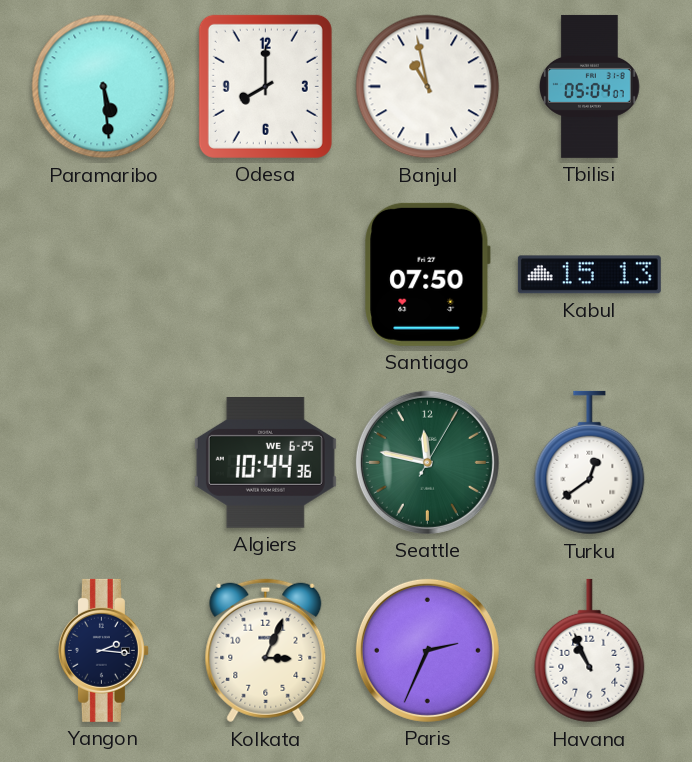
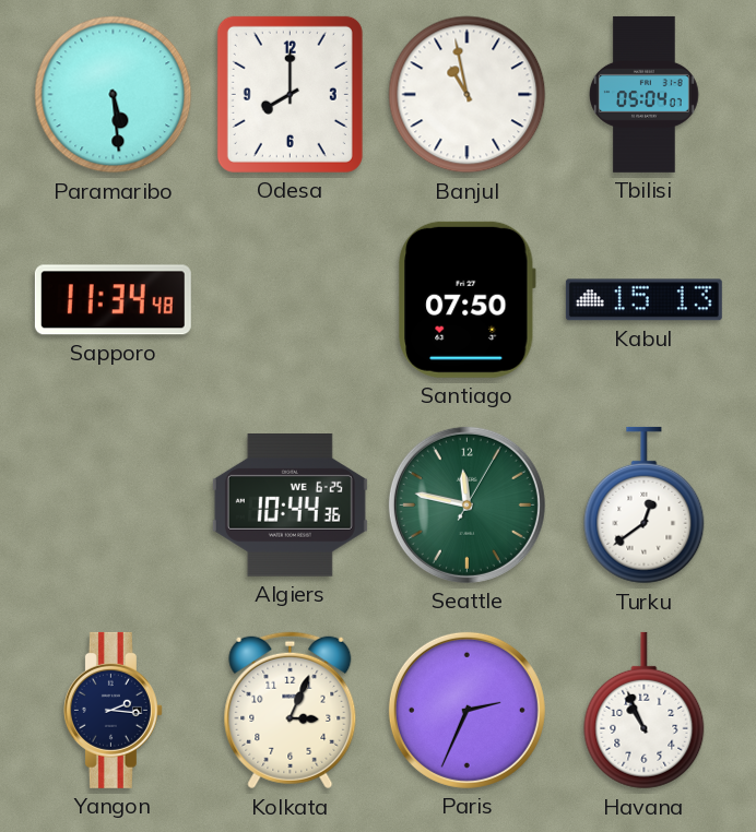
Sapporo: none -> 11:34
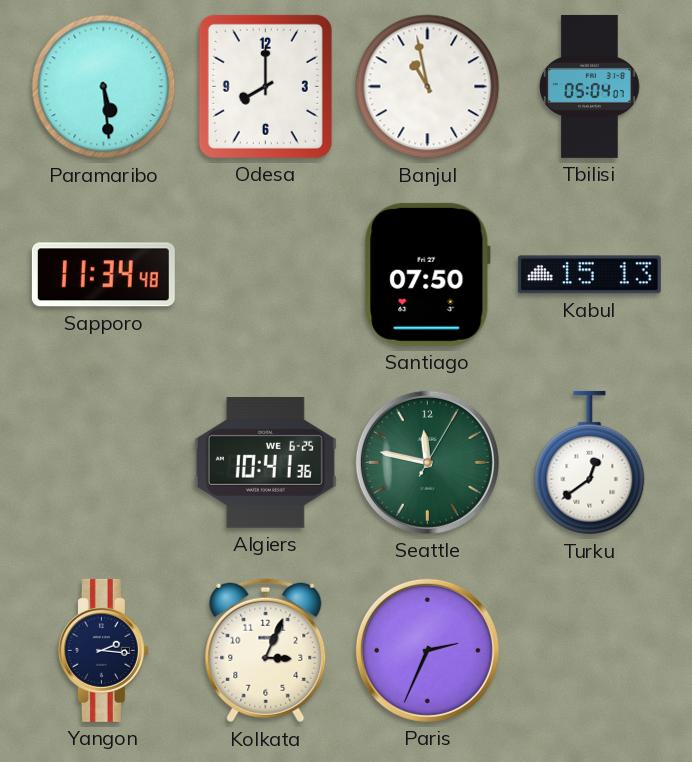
Algiers: 10:44 -> 10:41
Havana: 10:56 -> none
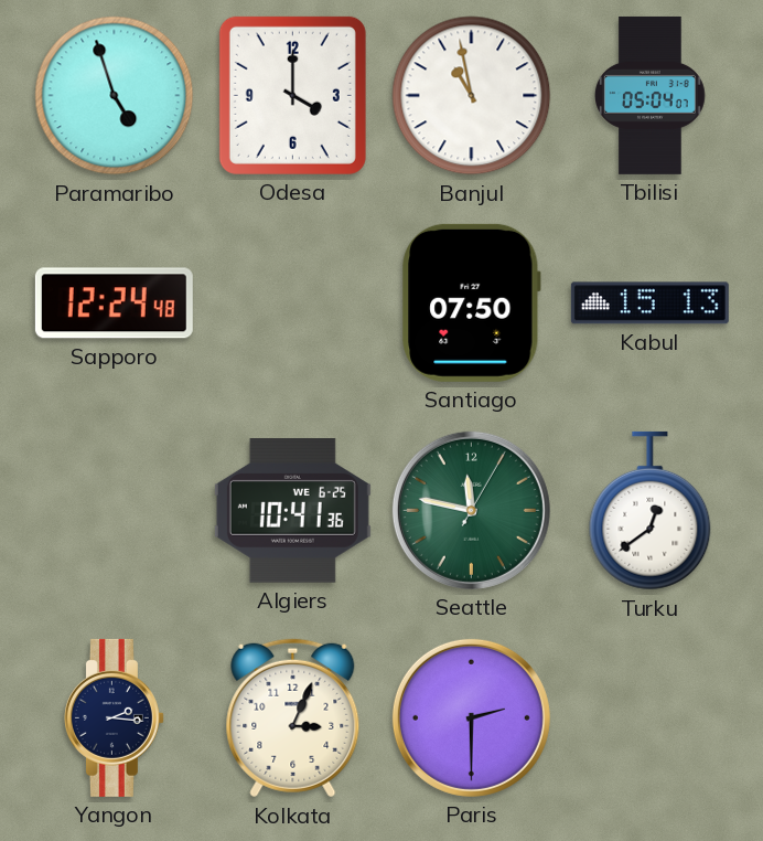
Paramaribo: 5:29 -> 4:57
Odesa: 8:00 -> 4:00
Sapporo: 11:34 -> 12:24
Paris: 2:34 -> 2:30
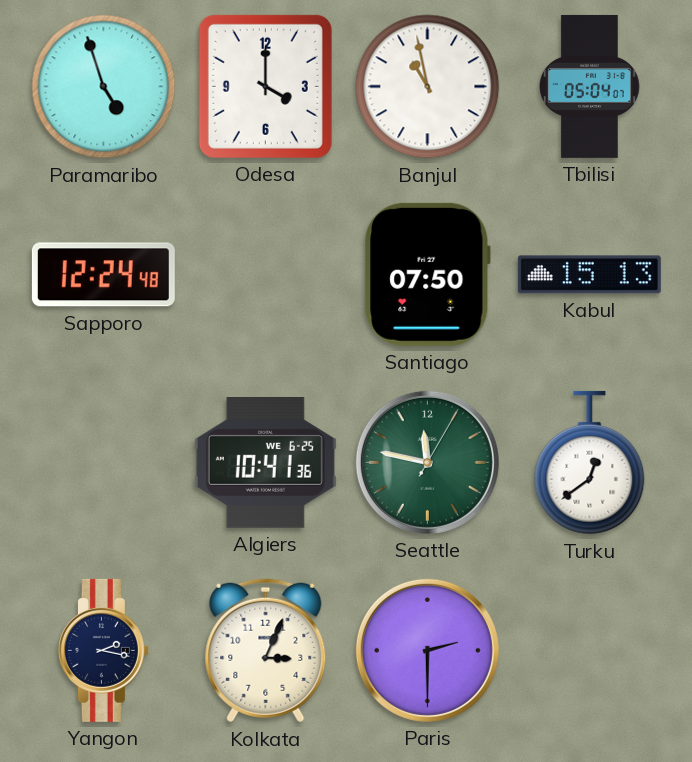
Yangon: 2:16 -> 2:17
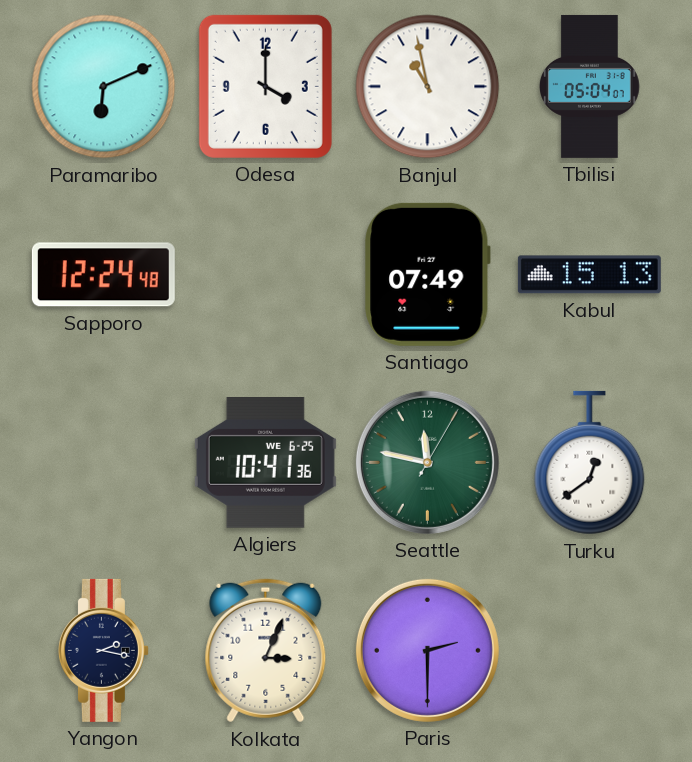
Paramaribo: 4:57 -> 6:11
Santiago: 07:50 -> 07:49
